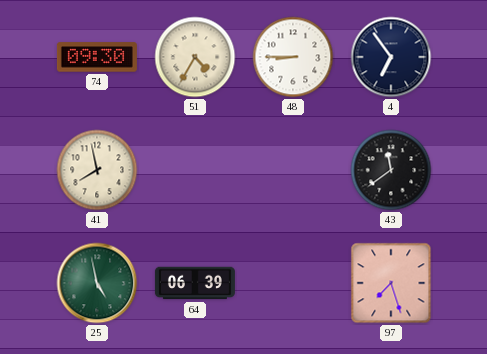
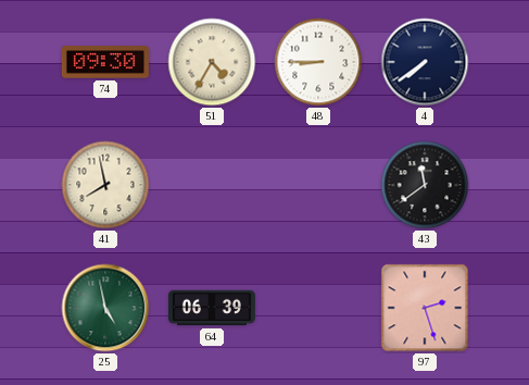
4: 6:54 -> 7:39
97: 7:27 -> 2:27
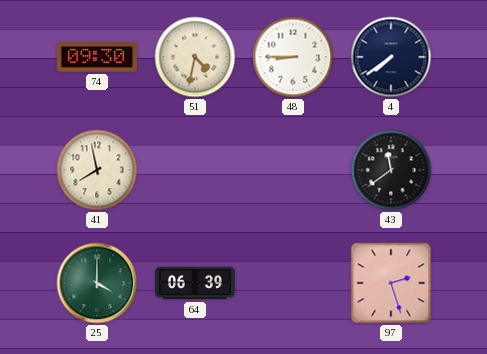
51: 4:35 -> 4:32
25: 4:58 -> 4:00
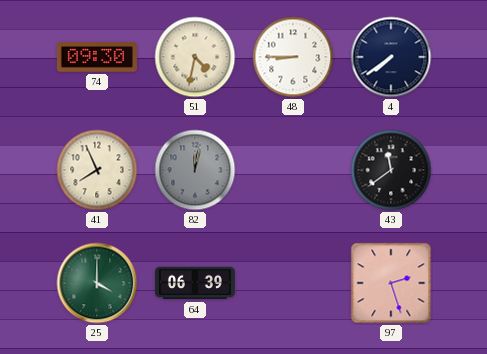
41: 7:58 -> 7:56
82: none -> 12:02
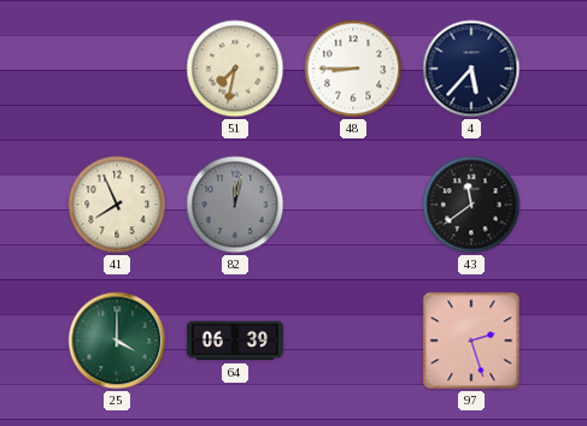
74: 09:30 -> none
51: 4:32 -> 7:32
4: 7:39 -> 5:37
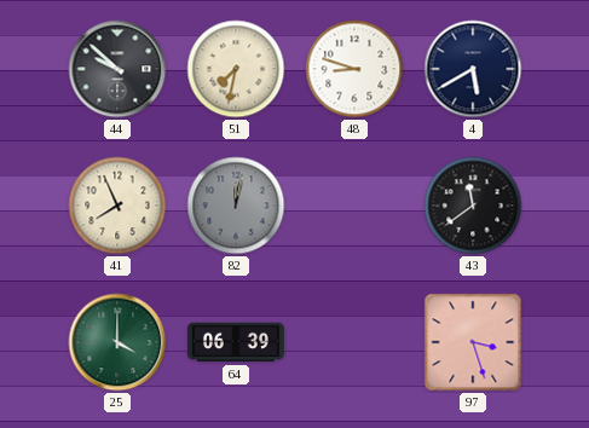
44: none -> 9:52
48: 8:45 -> 8:48
4: 5:37 -> 5:40
97: 2:27 -> 3:27
